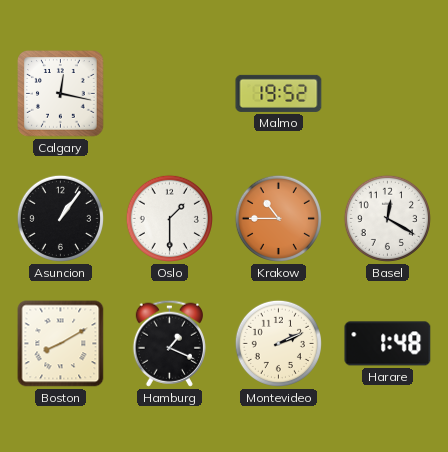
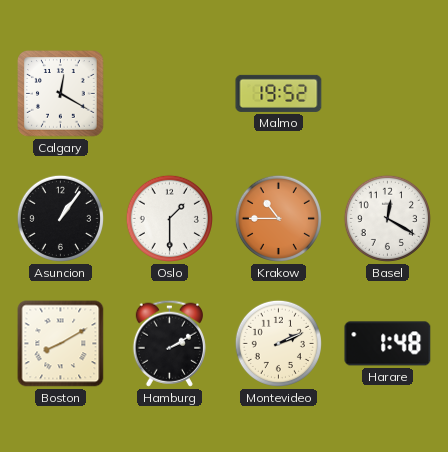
Calgary: 12:17 -> 12:20
Hamburg: 1:19 -> 2:10
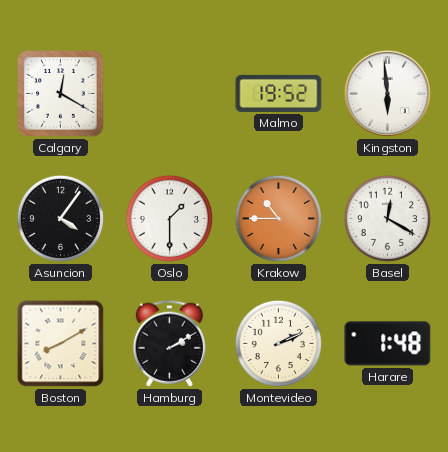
Kingston: none -> 5:59
Asuncion: 1:06 -> 4:06
